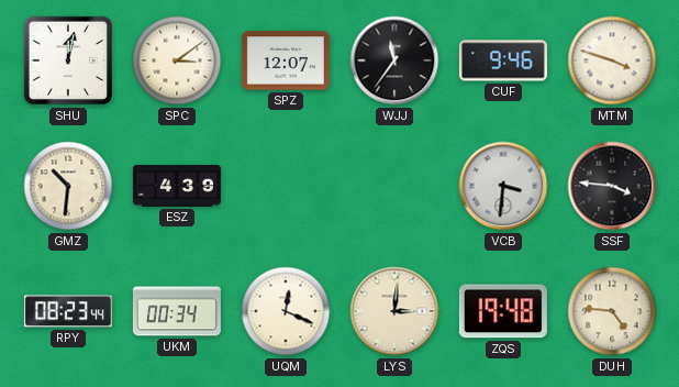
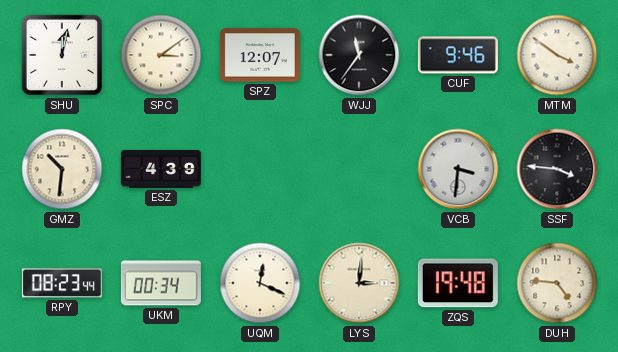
MTM: 3:48 -> 3:51
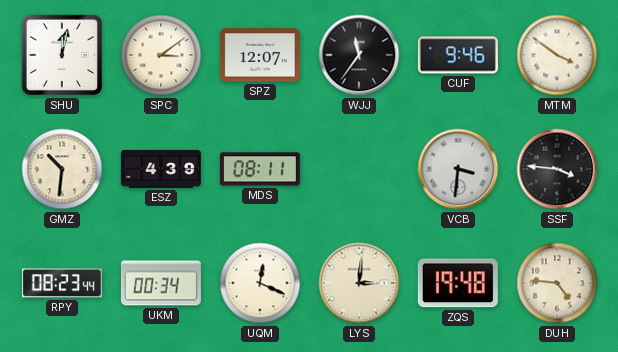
MDS: none -> 08:11
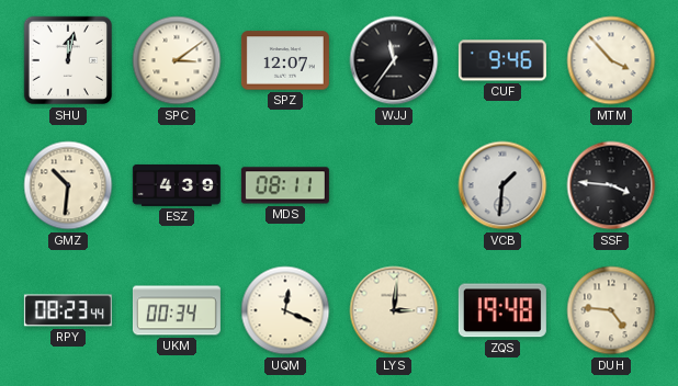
MTM: 3:51 -> 3:53
VCB: 3:31 -> 1:31
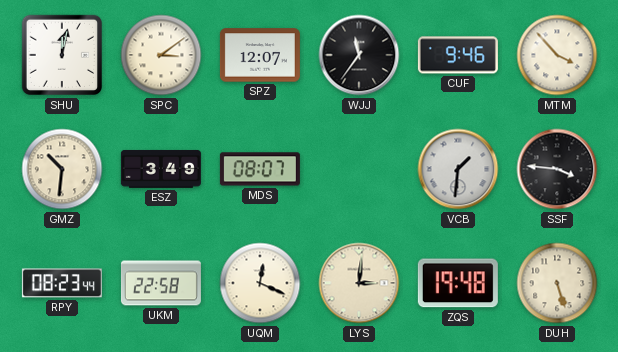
ESZ: 4:39 -> 3:49
MDS: 08:11 -> 08:07
UKM: 00:34 -> 22:58
DUH: 4:46 -> 5:27
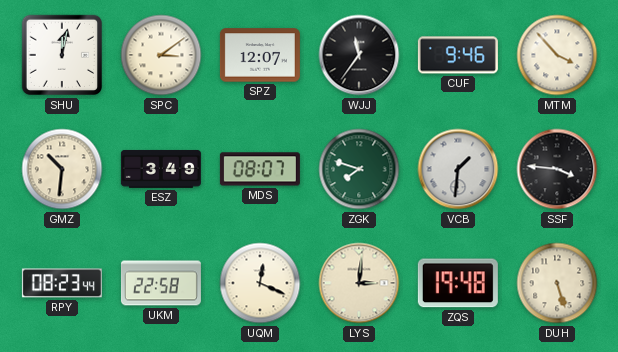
ZGK: none -> 7:48
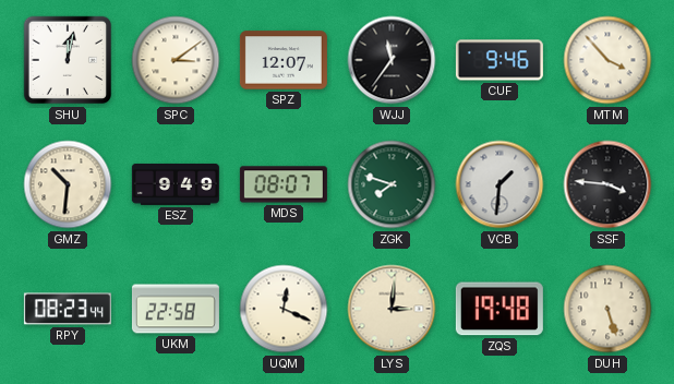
ESZ: 3:49 -> 9:49
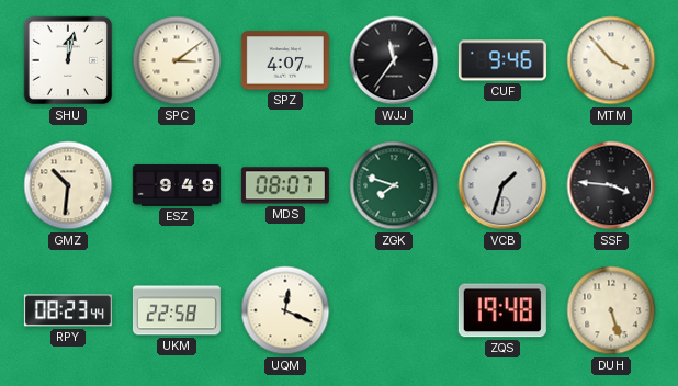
SPZ: 12:07 -> 4:07
VCB: 1:31 -> 1:33
LYS: 3:01 -> none
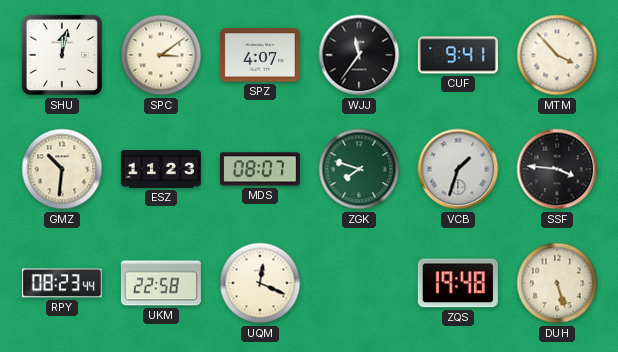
CUF: 9:46 -> 9:41
ESZ: 9:49 -> 11:23
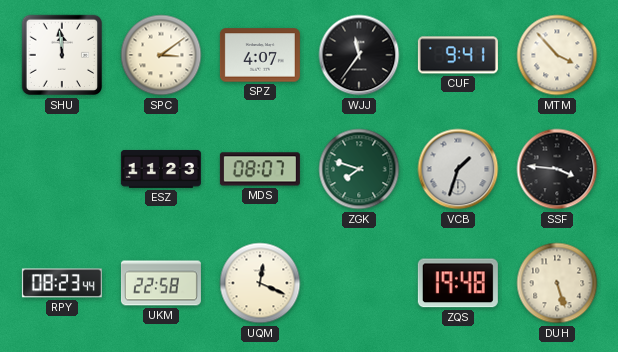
SHU: 12:02 -> 11:59
GMZ: 10:31 -> none
